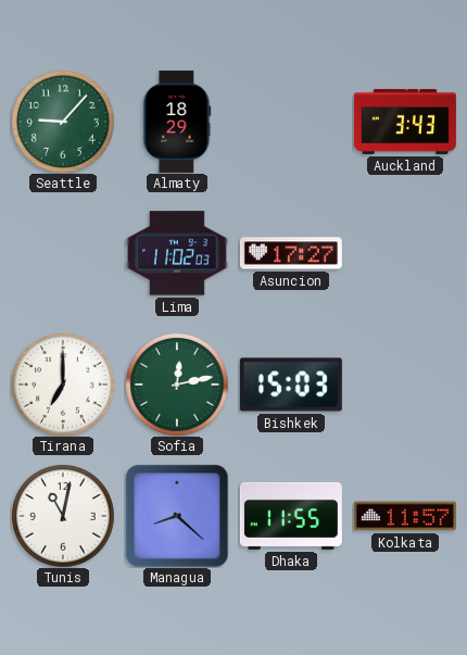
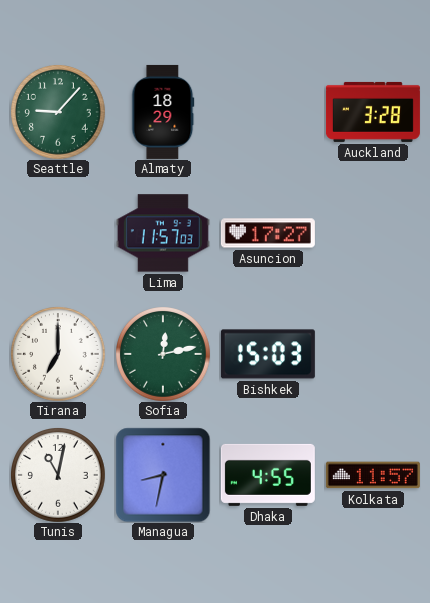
Auckland: 3:43 -> 3:28
Lima: 11:02 -> 11:57
Managua: 8:22 -> 8:32
Dhaka: 11:55 -> 4:55
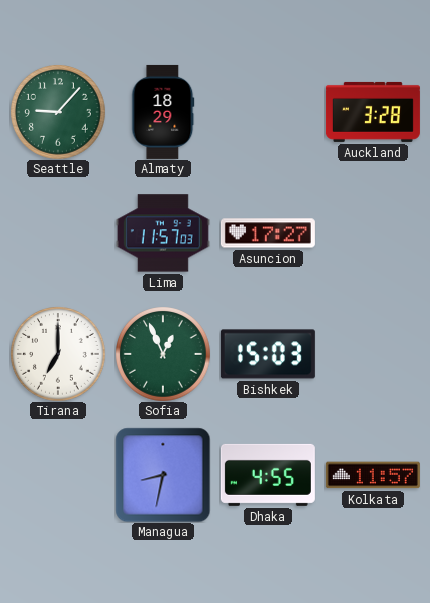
Sofia: 12:13 -> 12:56
Tunis: 11:02 -> none
